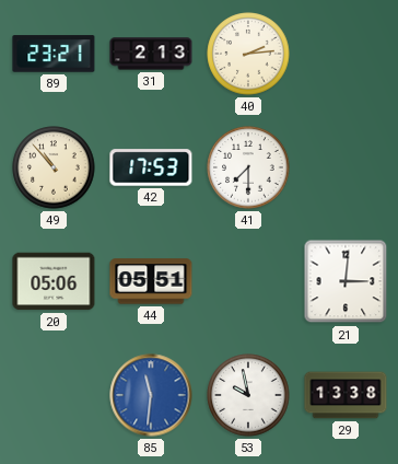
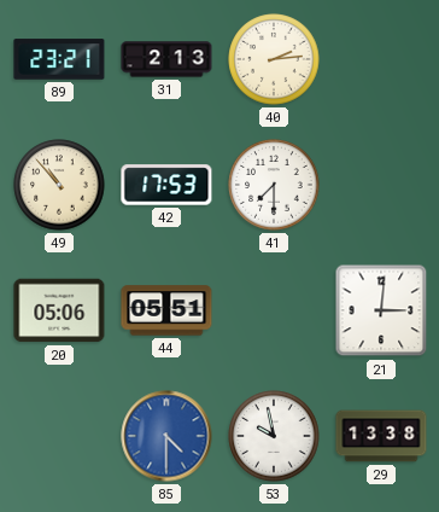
85: 11:31 -> 4:30
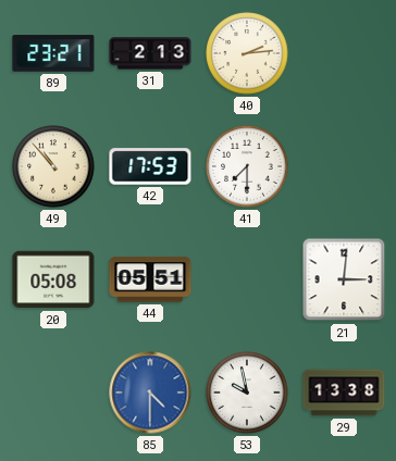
20: 05:06 -> 05:08
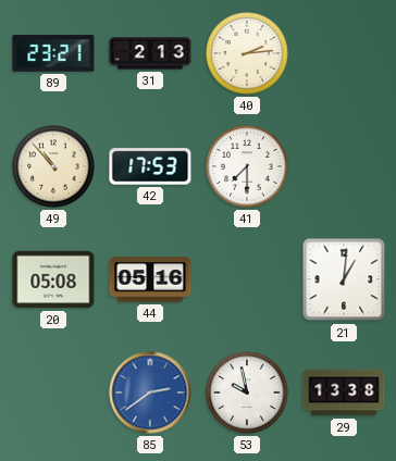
44: 05:51 -> 05:16
21: 3:01 -> 1:01
85: 4:30 -> 2:39
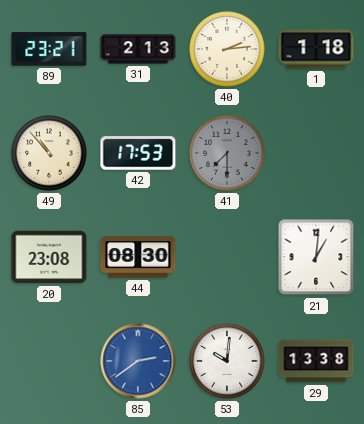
1: none -> 1:18
41 dial: white -> grey
20: 05:08 -> 23:08
44: 05:16 -> 08:30
53: 9:58 -> 10:01
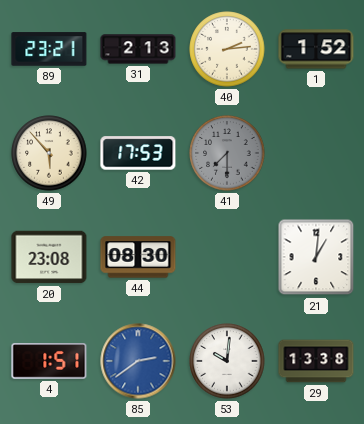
1: 1:18 -> 1:52
49: 10:53 -> 5:53
4: none -> 1:51
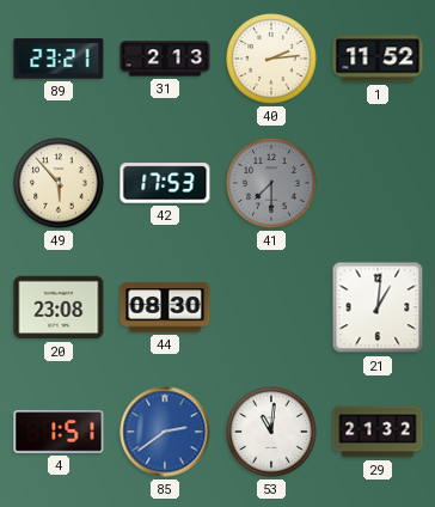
1: 1:52 -> 11:52
53: 10:01 -> 11:01
29: 13:38 -> 21:32
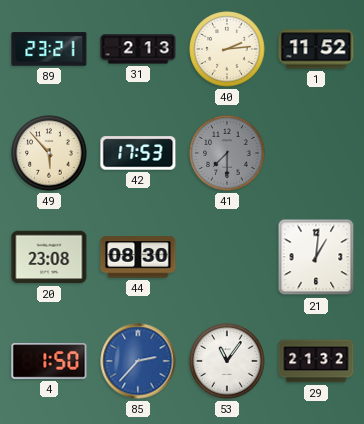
4: 1:51 -> 1:50
85: 2:39 -> 2:37
53: 11:01 -> 11:06
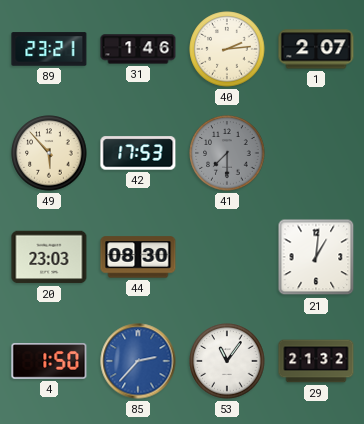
31: 2:13 -> 1:46
1: 11:52 -> 2:07
20: 23:08 -> 23:03
